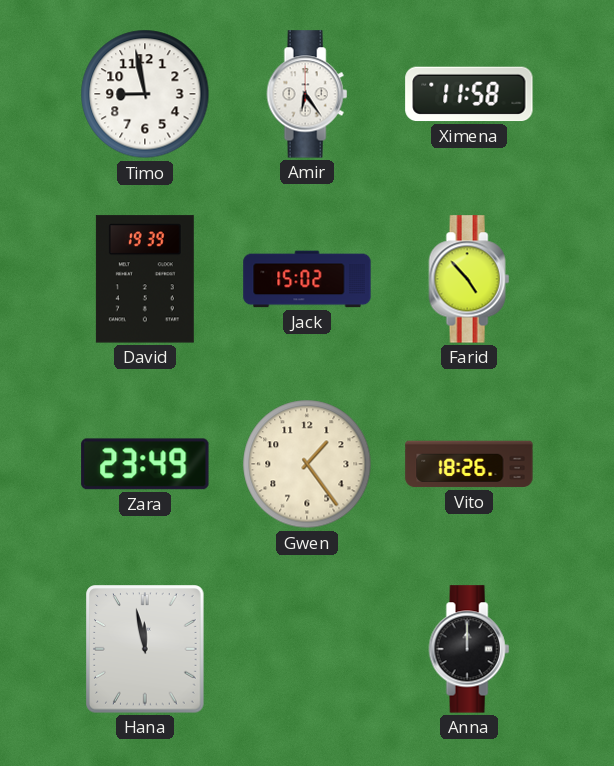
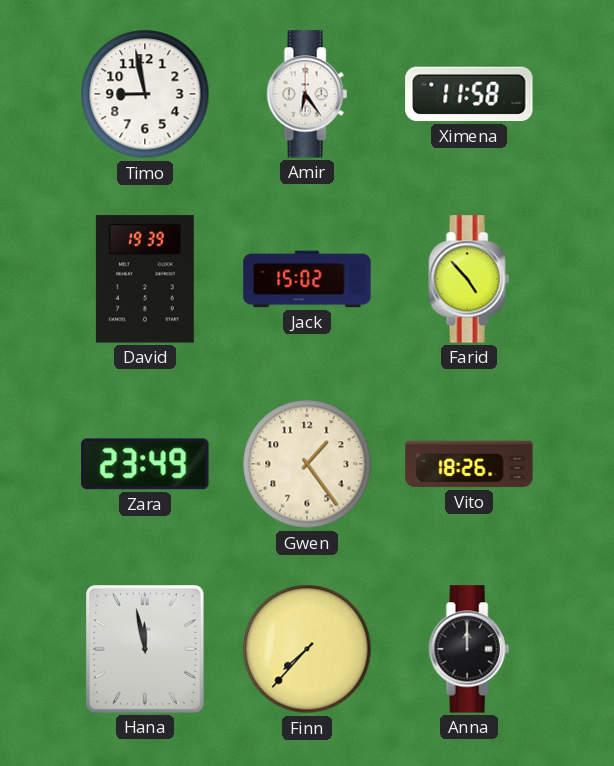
Finn: none -> 7:37
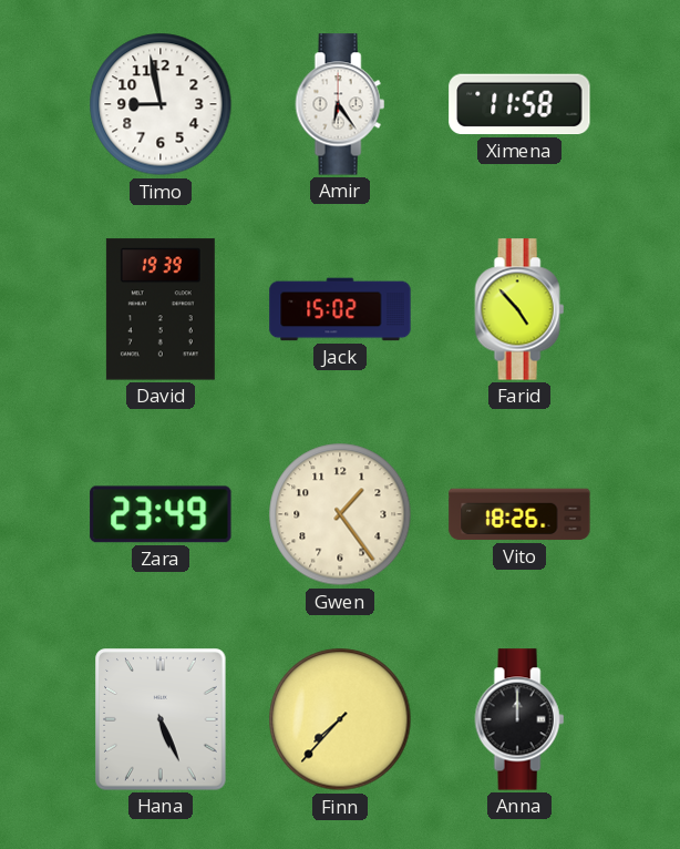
Hana: 11:58 -> 5:26
